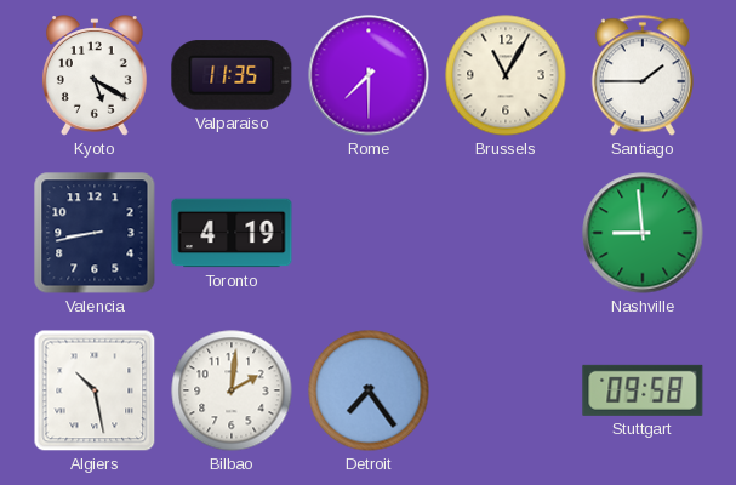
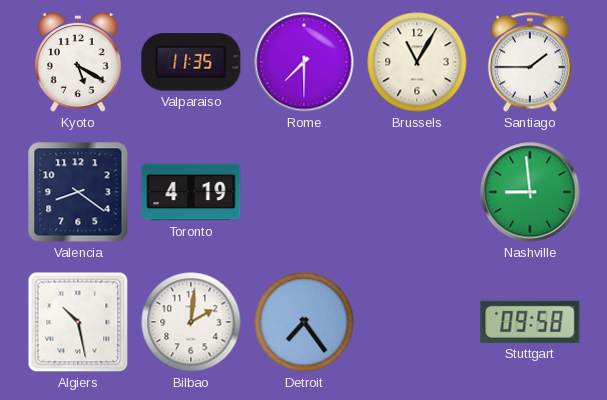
Valencia: 8:43 -> 8:21
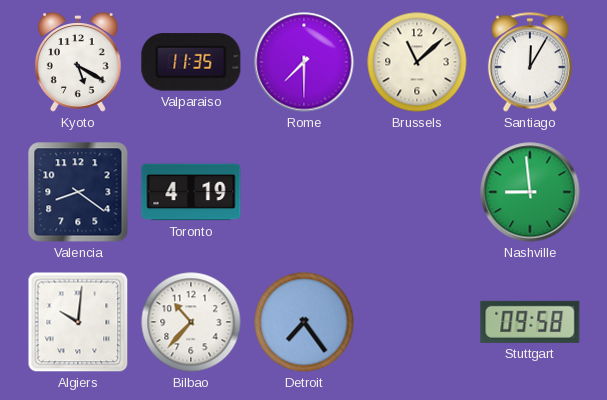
Brussels: 11:05 -> 11:08
Santiago: 1:45 -> 12:05
Algiers: 10:28 -> 10:01
Bilbao: 2:01 -> 10:37
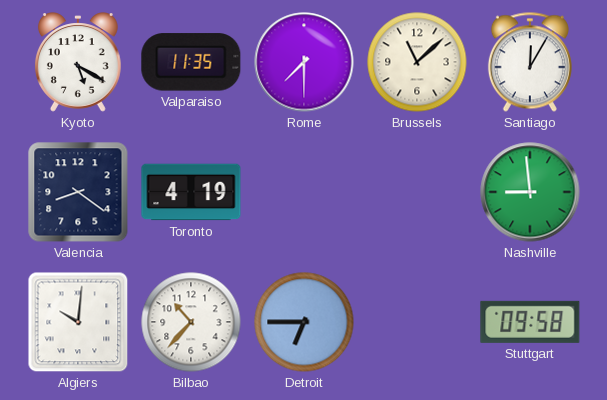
Detroit: 7:24 -> 6:45
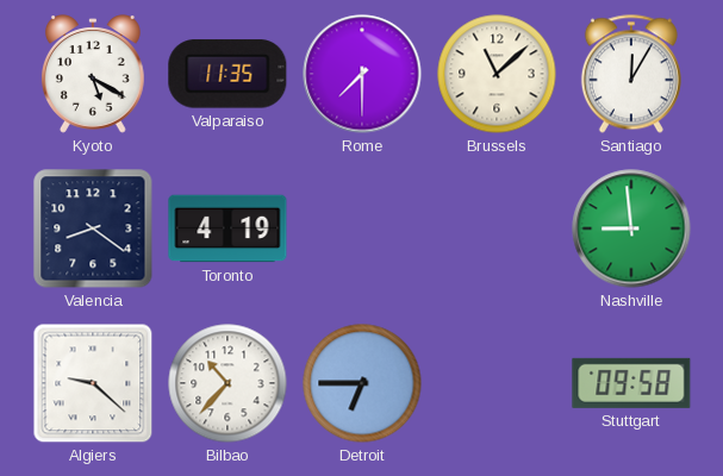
Algiers: 10:01 -> 9:22
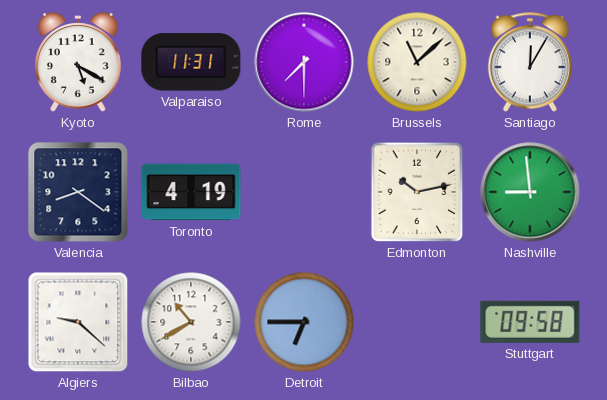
Valparaiso: 11:35 -> 11:31
Edmonton: none -> 10:13
Bilbao: 10:37 -> 10:40
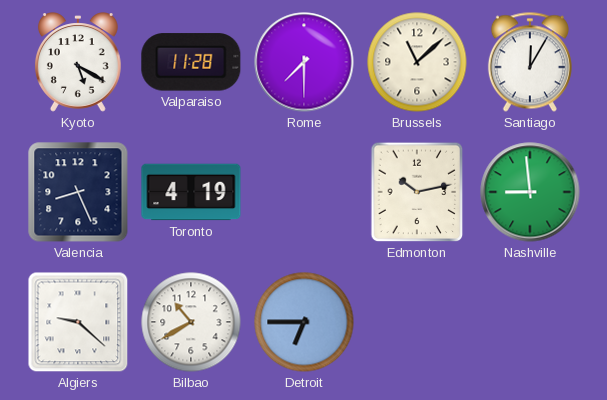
Valparaiso: 11:31 -> 11:28
Valencia: 8:21 -> 8:26
Stuttgart: 09:58 -> none
